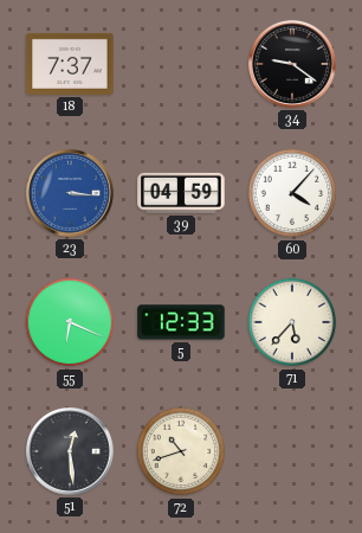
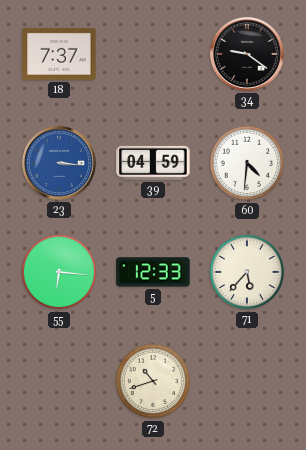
60: 4:07 -> 4:31
55: 6:19 -> 6:16
51: 12:29 -> none
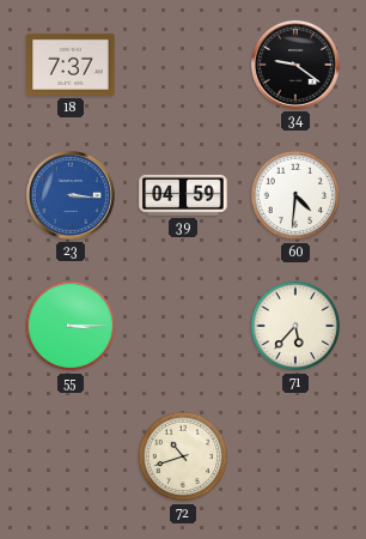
55: 6:16 -> 3:15
5: 12:33 -> none
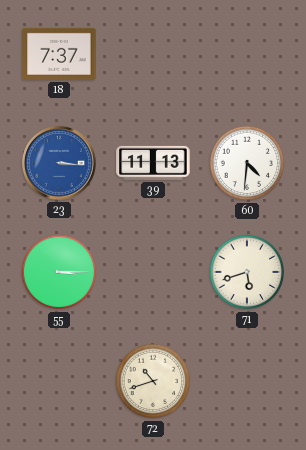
34: 9:21 -> none
39: 04:59 -> 11:13
71: 5:37 -> 5:42
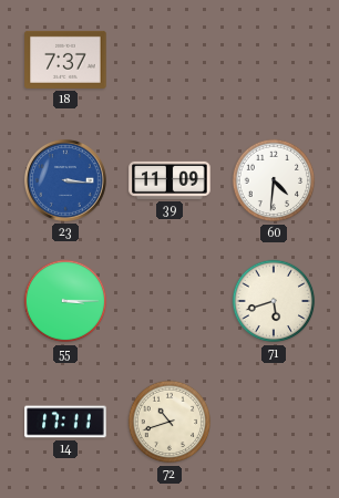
39: 11:13 -> 11:09
14: none -> 17:11
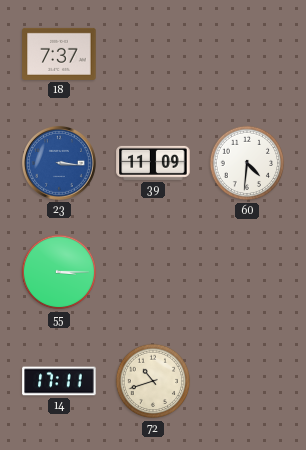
71: 5:42 -> none
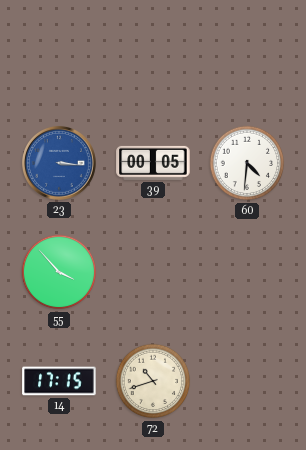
18: 7:37 -> none
39: 11:09 -> 00:05
55: 3:15 -> 3:53
14: 17:11 -> 17:15
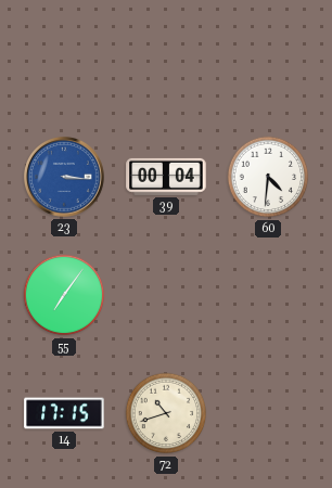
39: 00:05 -> 00:04
55: 3:53 -> 7:06
